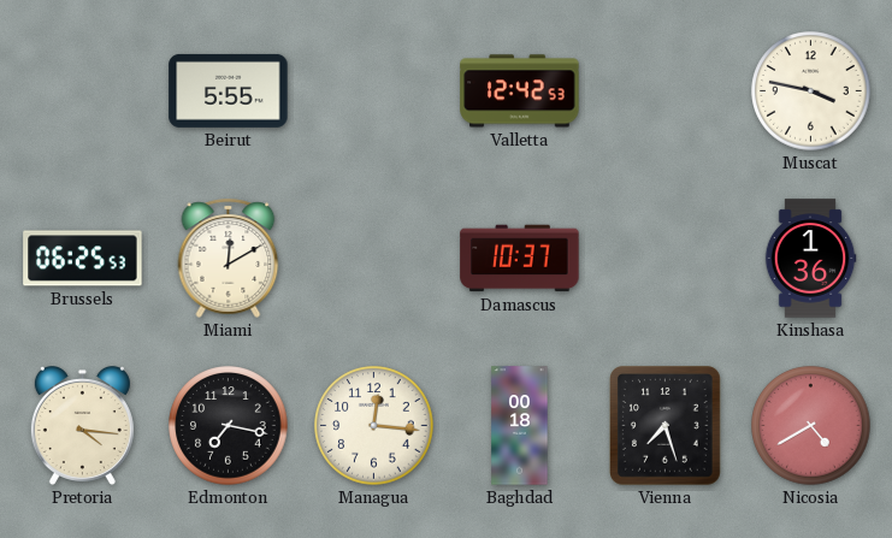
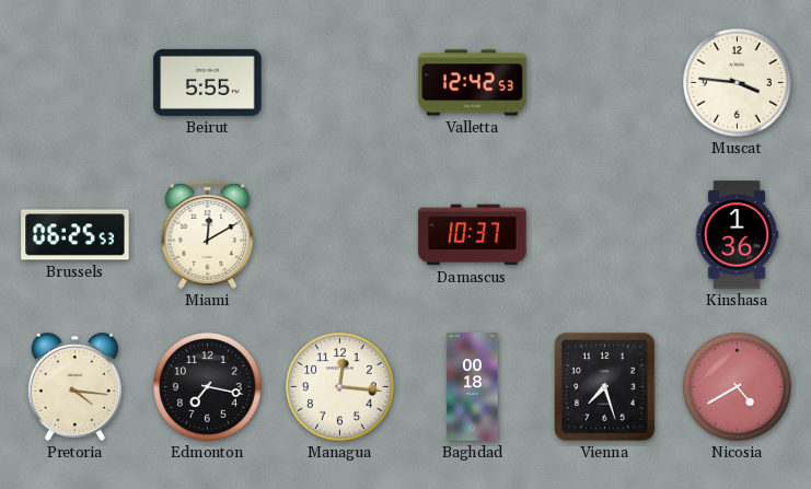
Muscat: 3:47 -> 3:46
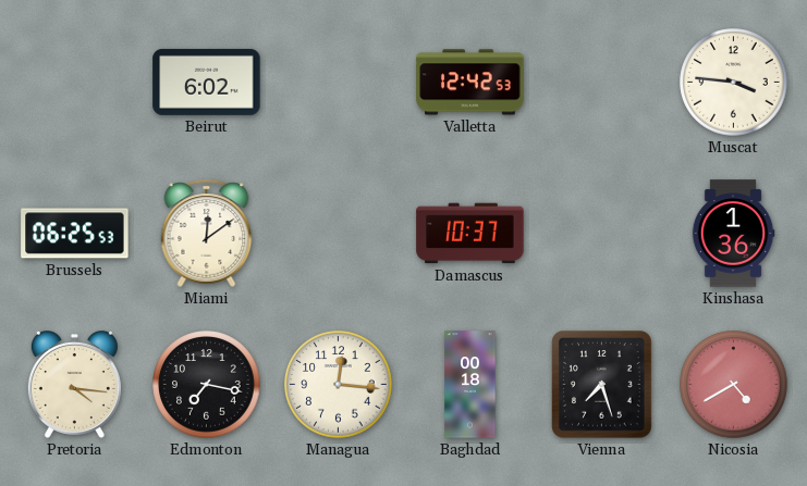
Beirut: 5:55 -> 6:02
Miami: 12:10 -> 12:09
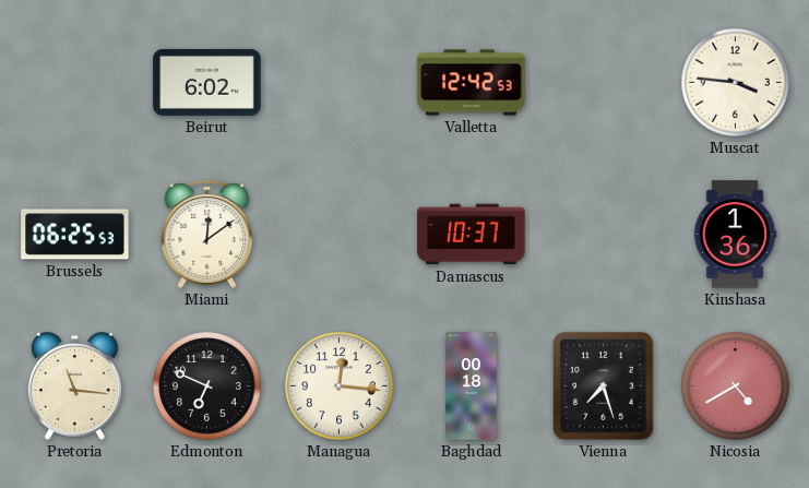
Pretoria: 4:16 -> 11:16
Edmonton: 7:17 -> 6:49
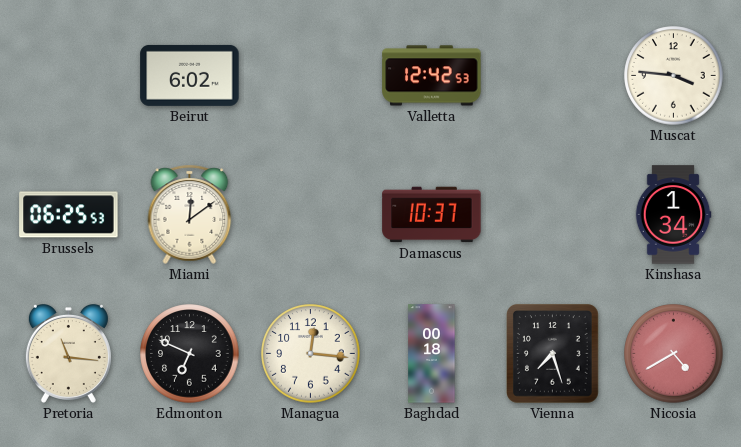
Kinshasa: 1:36 -> 1:34
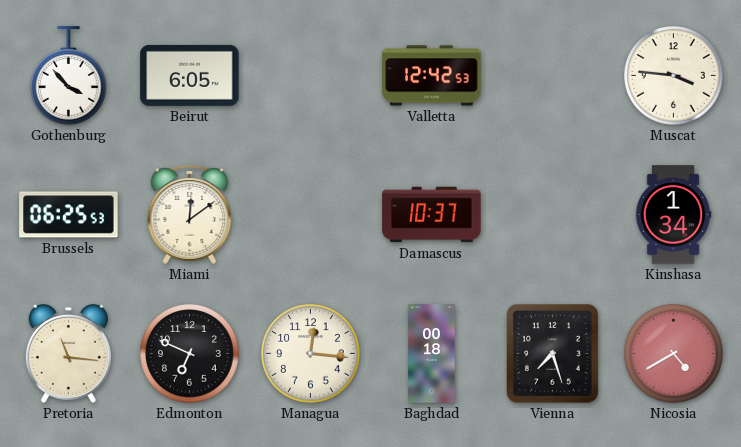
Gothenburg: none -> 3:53
Beirut: 6:02 -> 6:05
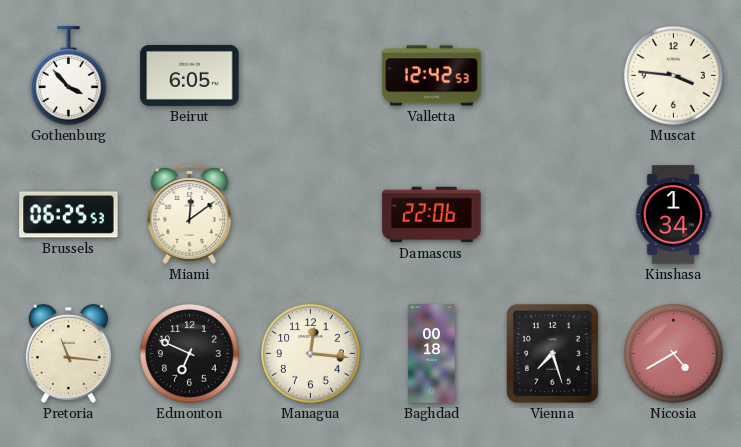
Damascus: 10:37 -> 22:06
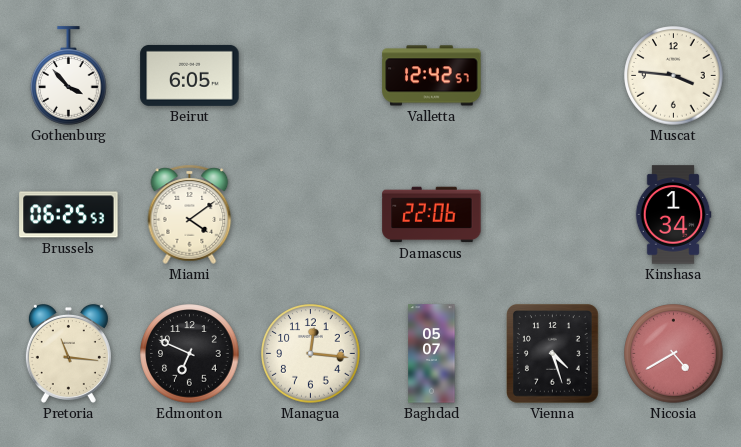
Valletta: 12:42:53 -> 12:42:57
Miami: 12:09 -> 4:09
Baghdad: 00:18 -> 05:07
Vienna: 7:27 -> 4:27
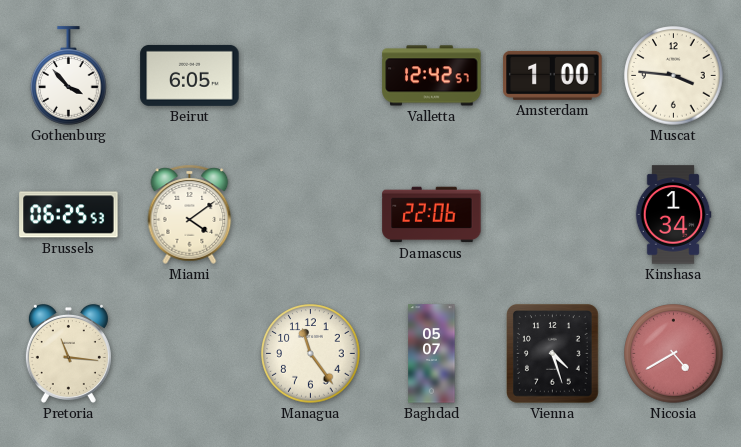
Amsterdam: none -> 1:00
Edmonton: 6:49 -> none
Managua: 12:16 -> 11:24
